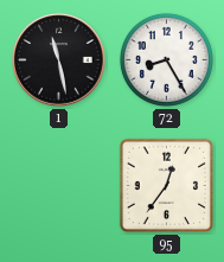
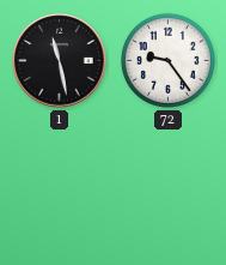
72: 8:25 -> 9:24
95: 12:36 -> none
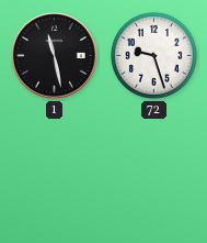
72: 9:24 -> 9:27
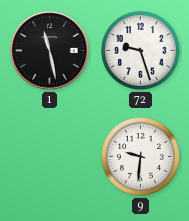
9: none -> 9:31
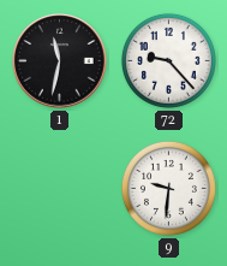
1: 11:28 -> 11:32
72: 9:27 -> 9:23
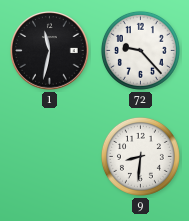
9: 9:31 -> 8:31
